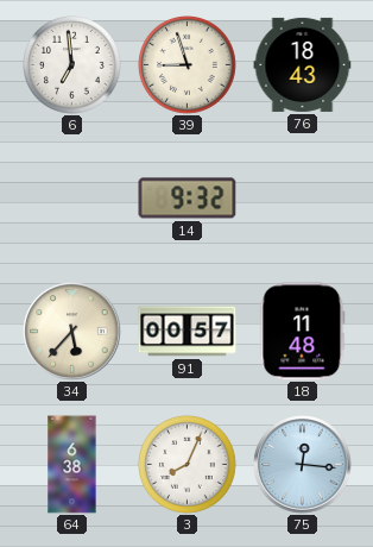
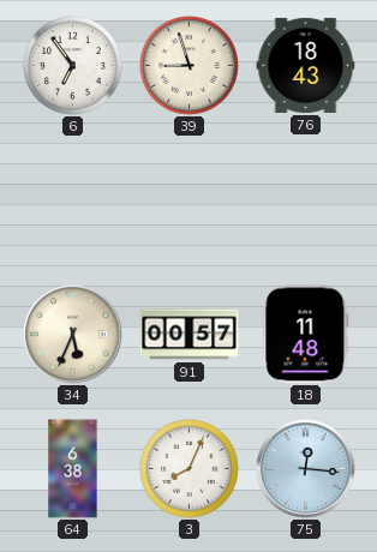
6: 6:59 -> 6:54
14: 9:32 -> none
34: 5:37 -> 5:34
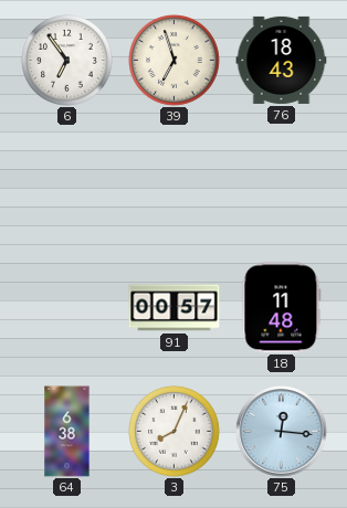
39: 8:57 -> 6:57
34: 5:34 -> none
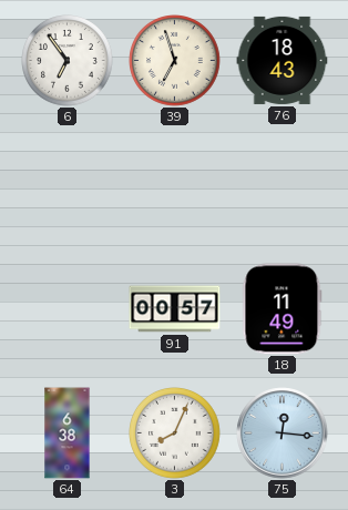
18: 11:48 -> 11:49
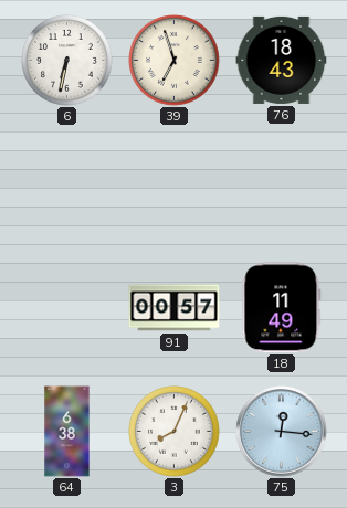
6: 6:54 -> 6:32
